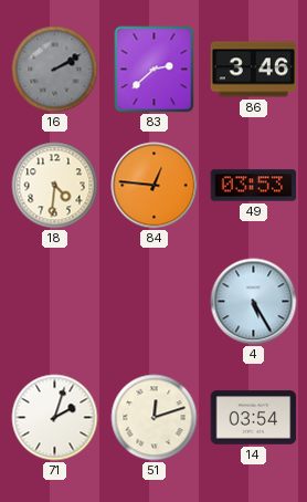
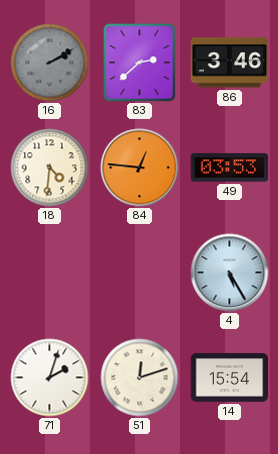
14: 03:54 -> 15:54
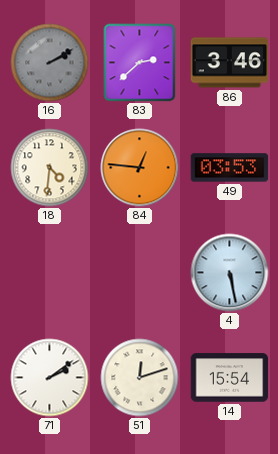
4: 5:25 -> 5:28
71: 2:03 -> 2:09
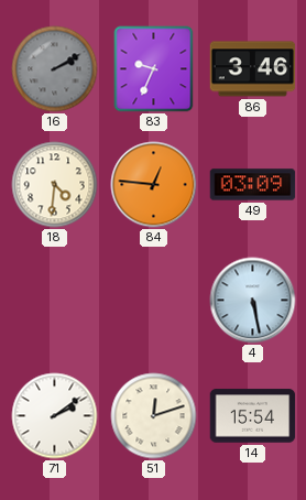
83: 2:38 -> 9:34
49: 03:53 -> 03:09
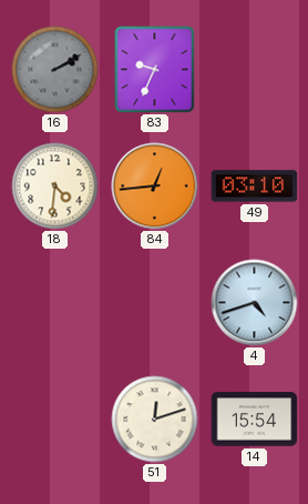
86: 3:46 -> none
84: 12:46 -> 12:44
49: 03:09 -> 03:10
4: 5:28 -> 4:42
71: 2:09 -> none
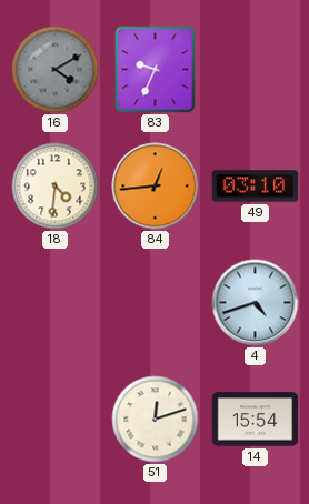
16: 2:10 -> 4:10
